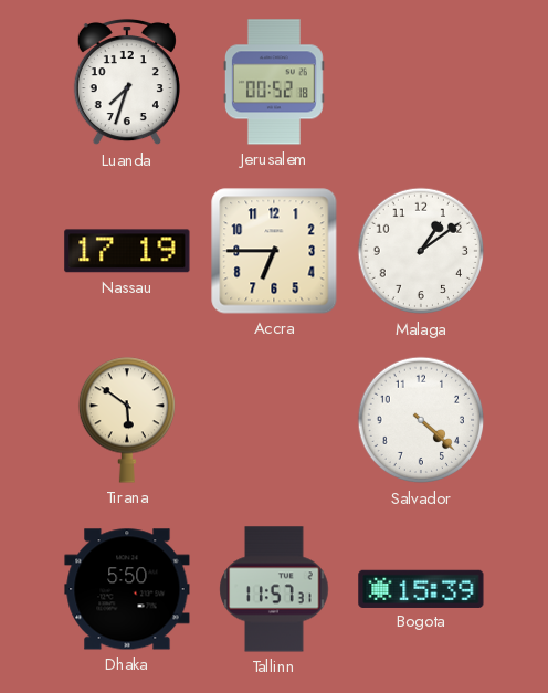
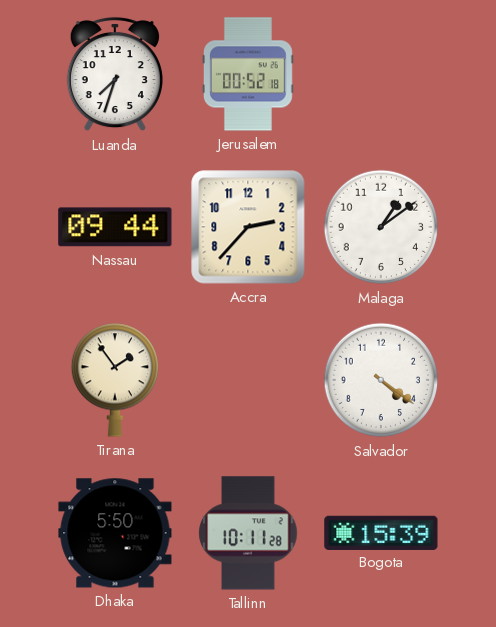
Nassau: 17:19 -> 09:44
Accra: 6:45 -> 2:37
Tirana: 5:51 -> 1:54
Salvador: 4:22 -> 4:21
Tallinn: 11:57 -> 10:11
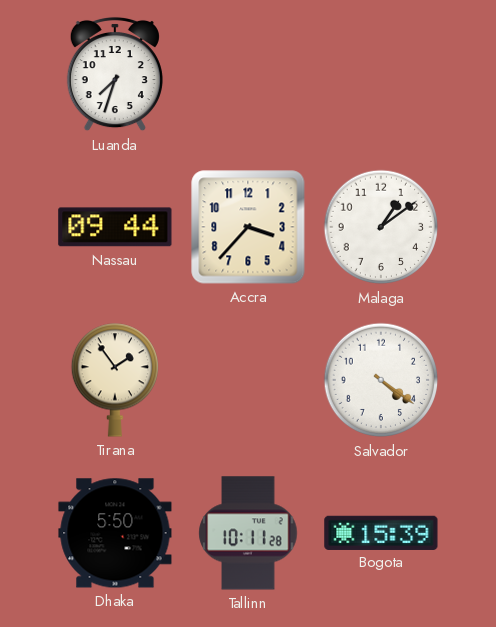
Jerusalem: 00:52 -> none
Accra: 2:37 -> 3:37
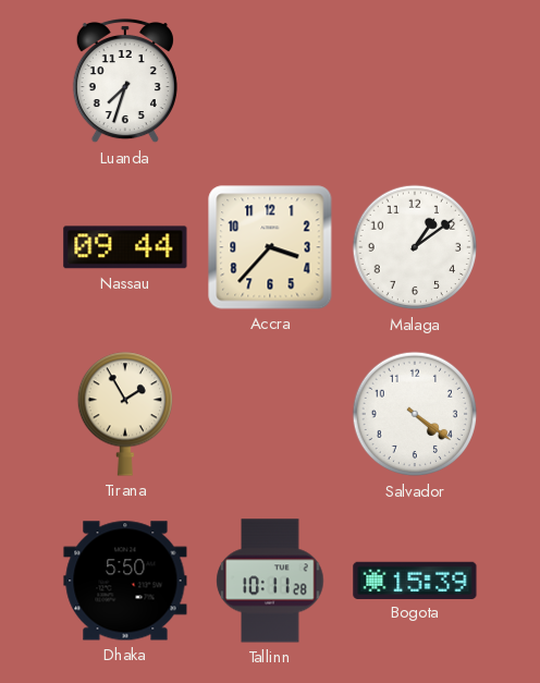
Tirana: 1:54 -> 1:55
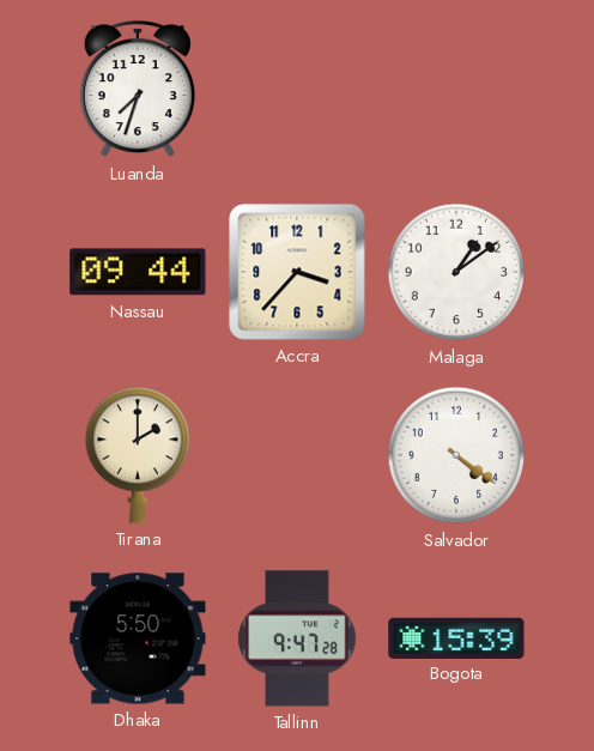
Tirana: 1:55 -> 2:00
Tallinn: 10:11 -> 9:47
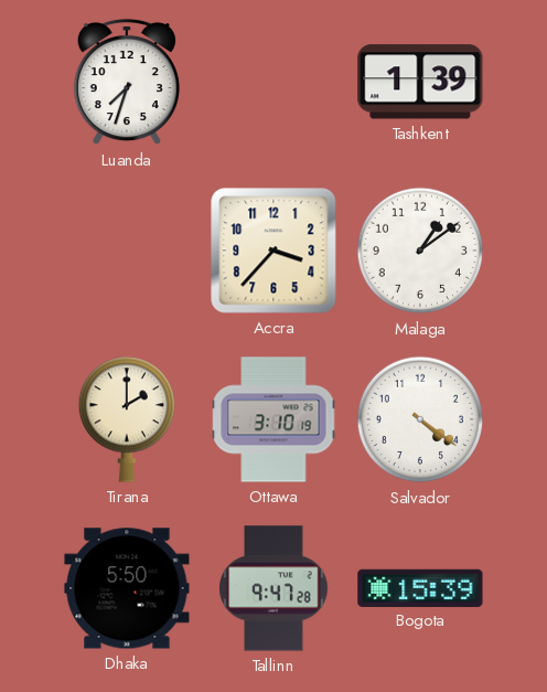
Tashkent: none -> 1:39
Nassau: 09:44 -> none
Ottawa: none -> 3:10
